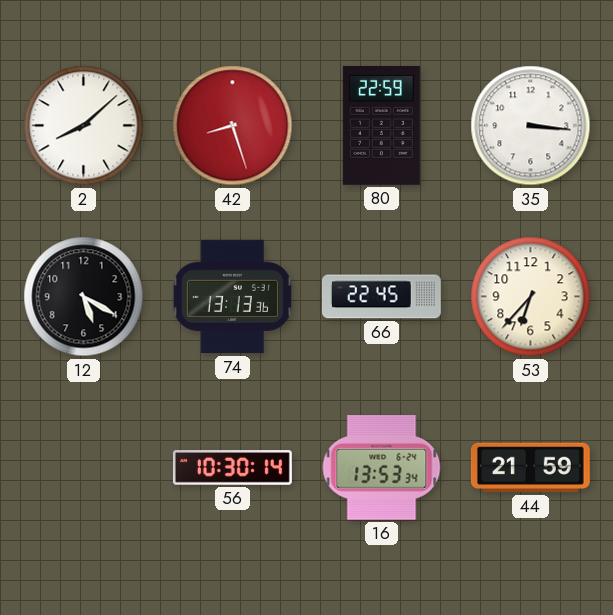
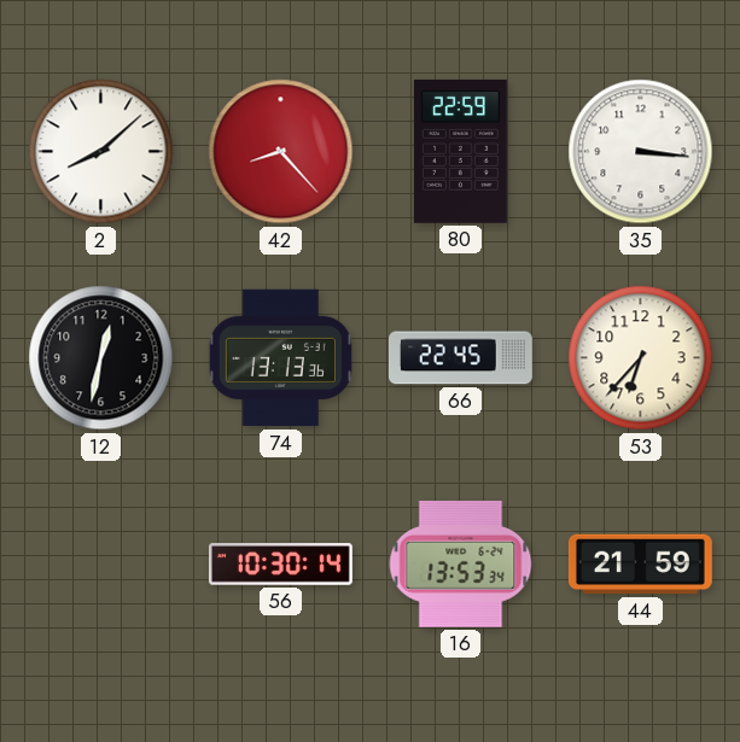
42: 8:27 -> 8:23
12: 5:20 -> 12:32
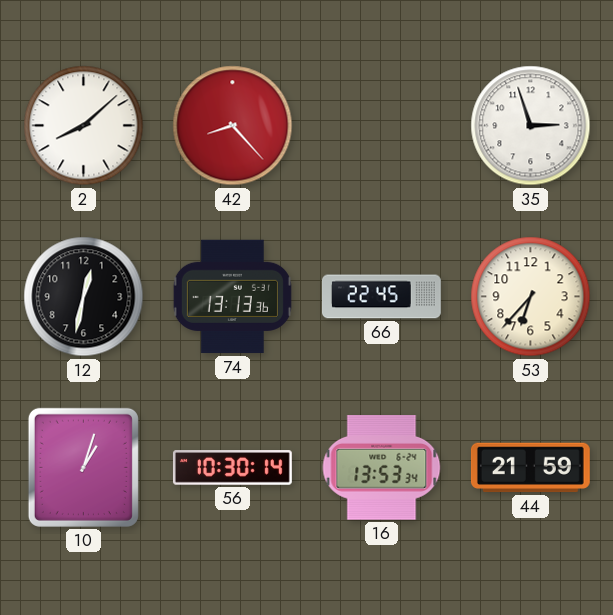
80: 22:59 -> none
35: 3:16 -> 2:57
10: none -> 1:03
